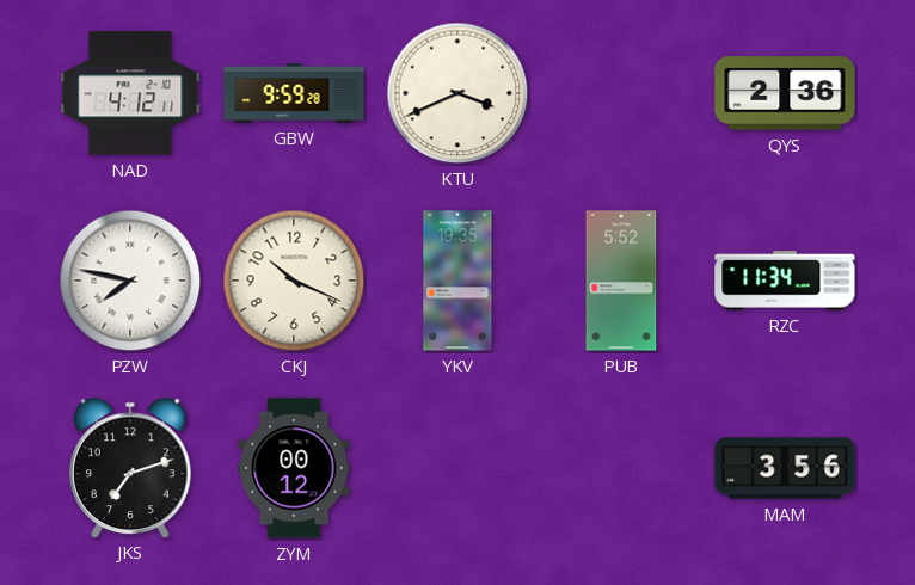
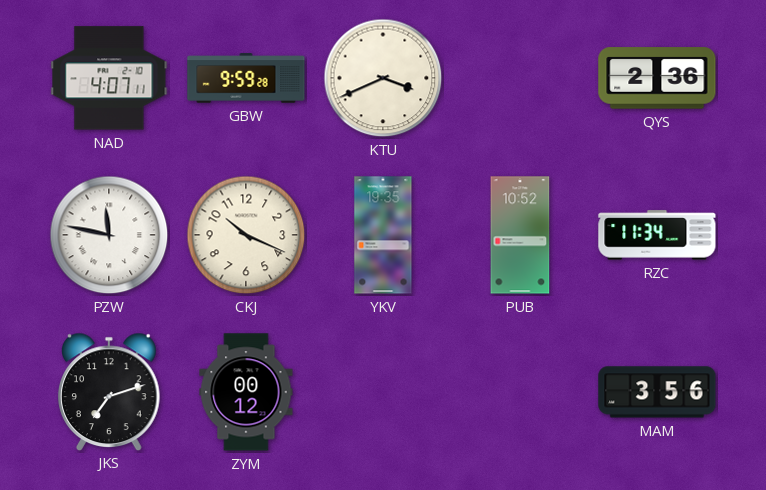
NAD: 4:12 -> 4:07
PZW: 7:47 -> 11:47
PUB: 5:52 -> 10:52
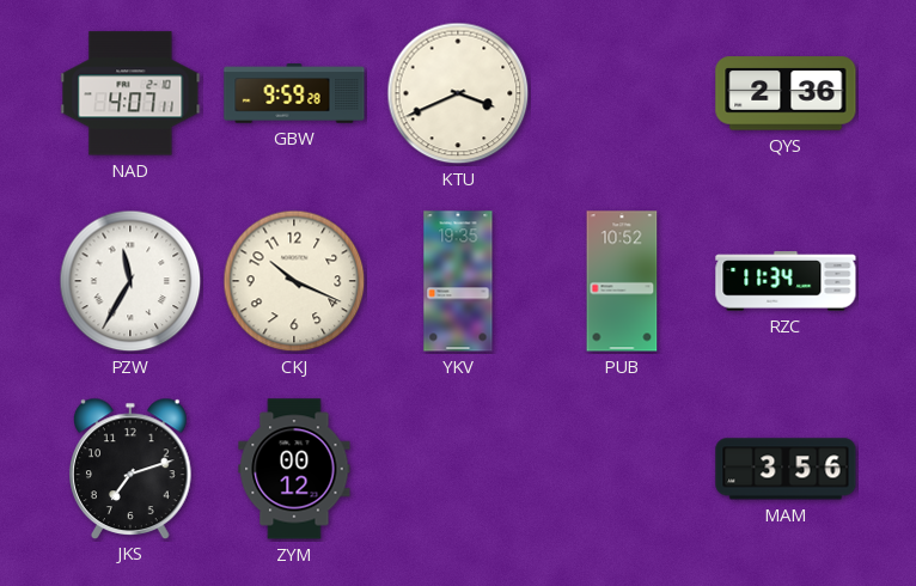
PZW: 11:47 -> 11:35
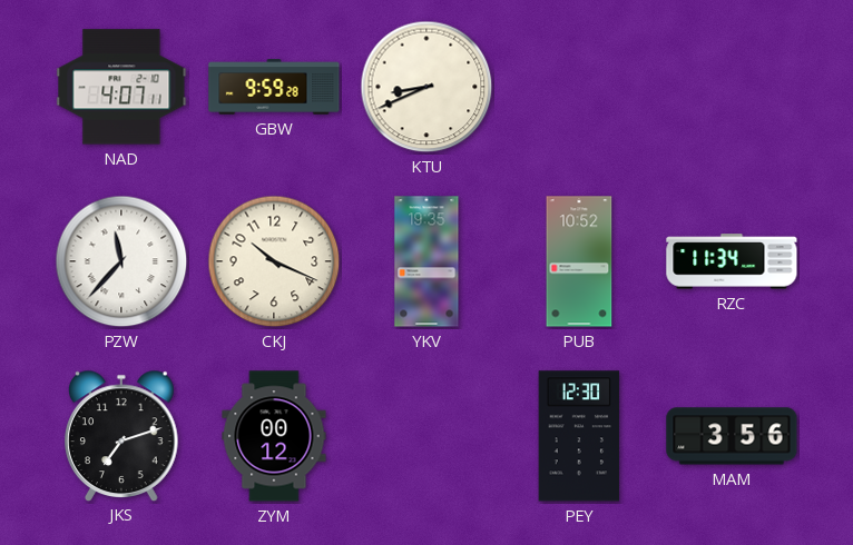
KTU: 3:41 -> 8:41
QYS: 2:36 -> none
PZW: 11:35 -> 11:37
PEY: none -> 12:30
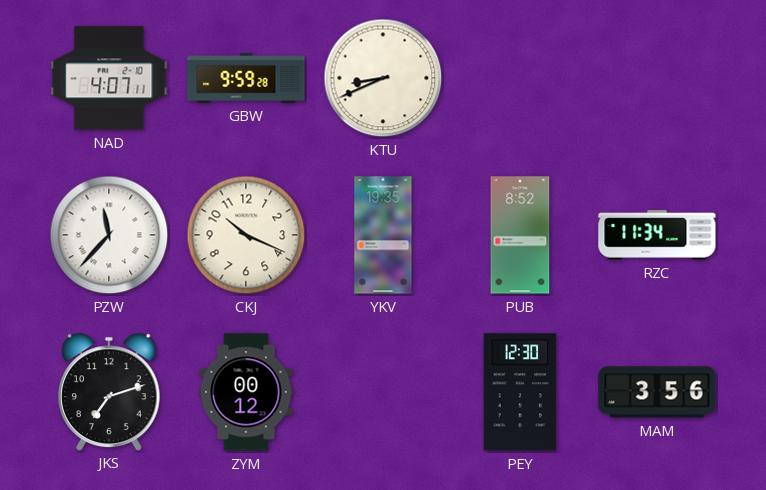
PUB: 10:52 -> 8:52
